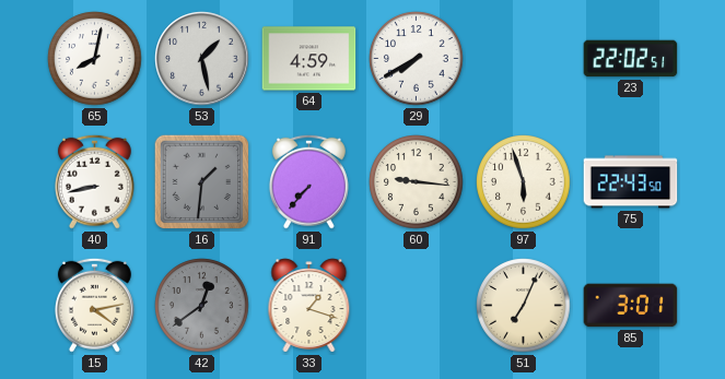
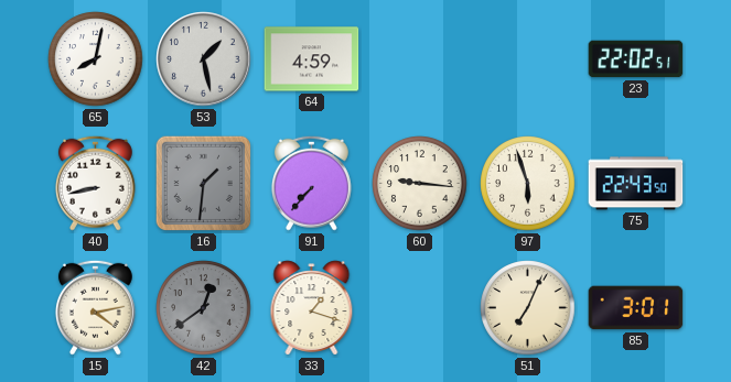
29: 7:40 -> none
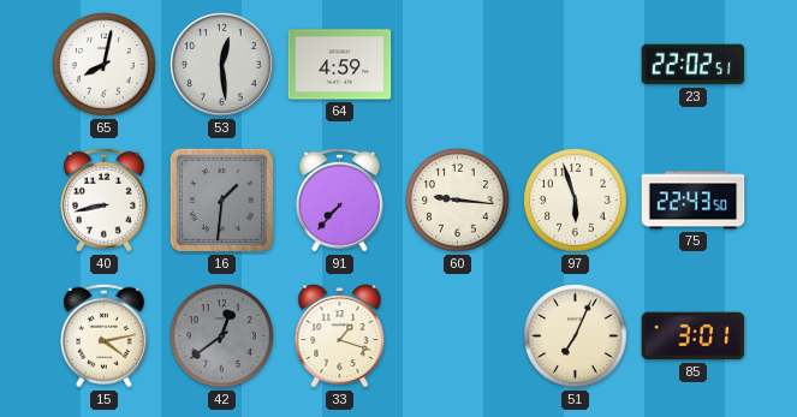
53: 1:28 -> 12:29
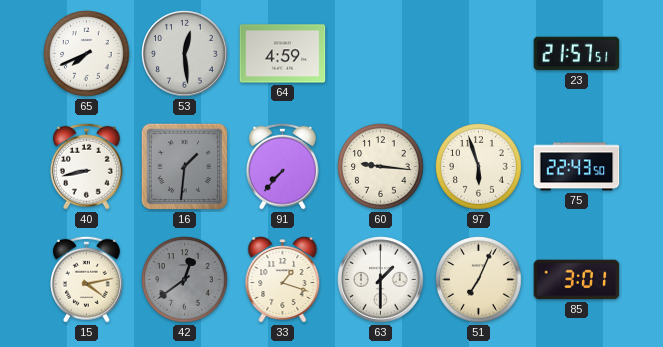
65: 8:02 -> 7:41
23: 22:02 -> 21:57
63: none -> 1:30
